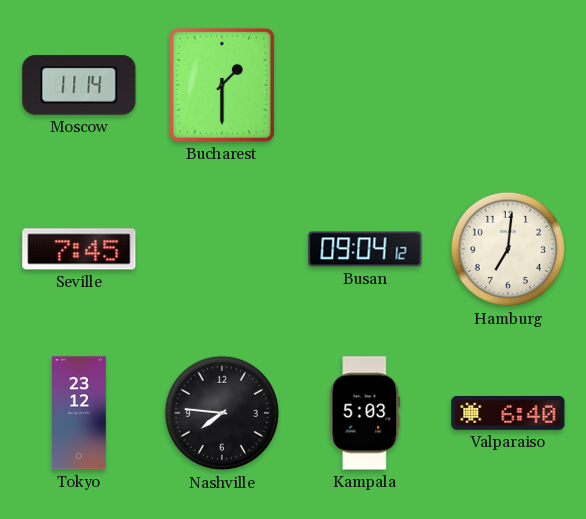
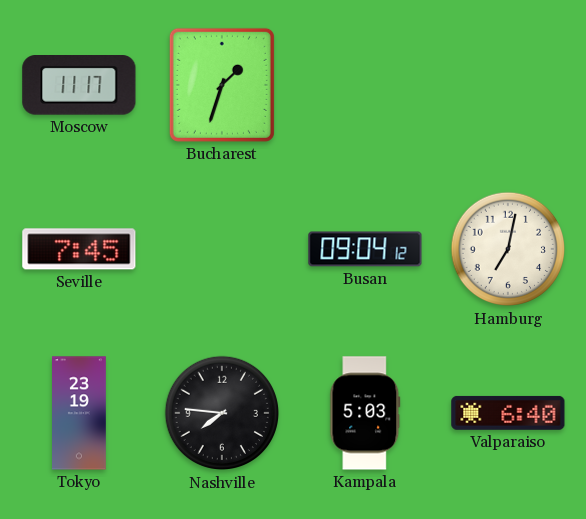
Moscow: 11:14 -> 11:17
Bucharest: 1:30 -> 1:33
Hamburg: 7:01 -> 7:02
Tokyo: 23:12 -> 23:19
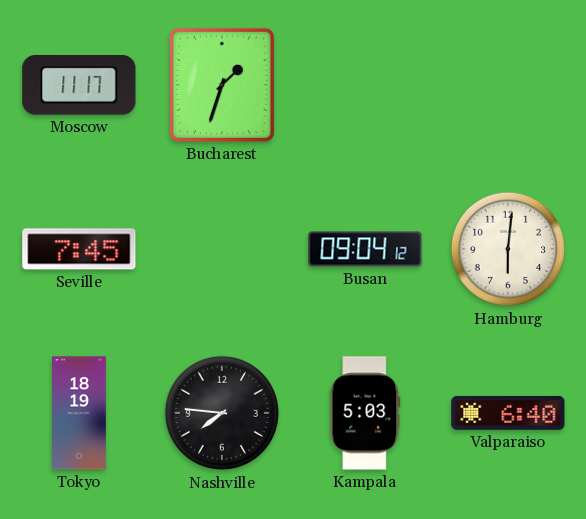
Hamburg: 7:02 -> 6:01
Tokyo: 23:19 -> 18:19
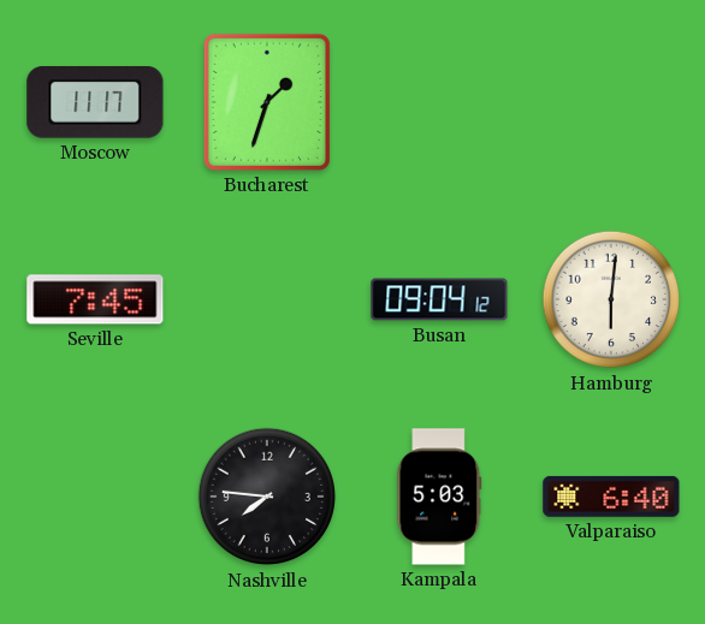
Tokyo: 18:19 -> none
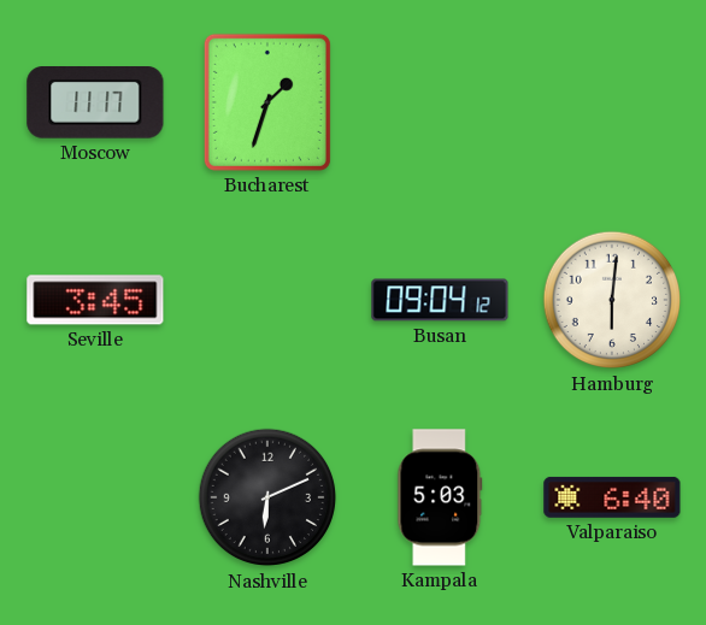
Seville: 7:45 -> 3:45
Nashville: 7:46 -> 6:11
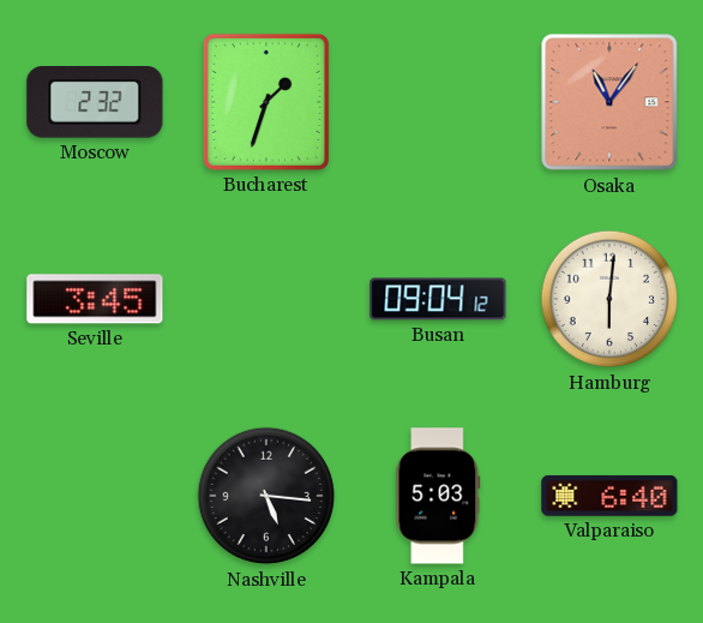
Moscow: 11:17 -> 2:32
Osaka: none -> 11:06
Nashville: 6:11 -> 5:16
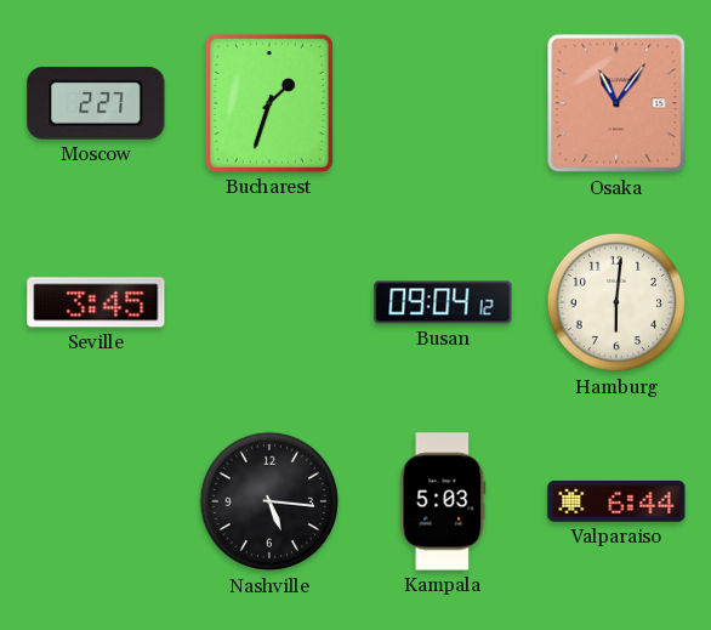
Moscow: 2:32 -> 2:27
Valparaiso: 6:40 -> 6:44
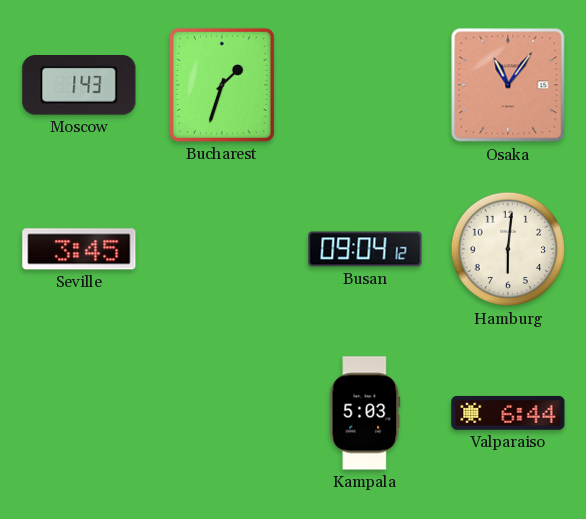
Moscow: 2:27 -> 1:43
Nashville: 5:16 -> none
